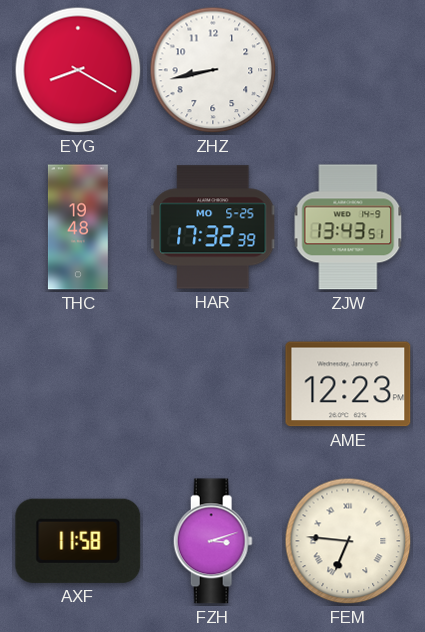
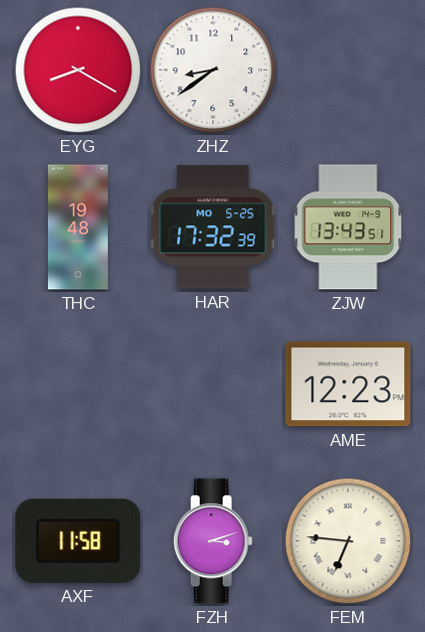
ZHZ: 8:43 -> 8:39
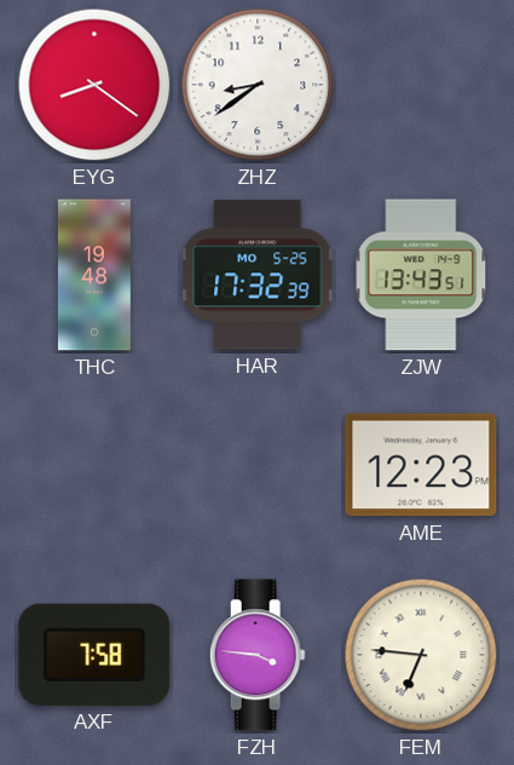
EYG: 8:20 -> 8:21
AXF: 11:58 -> 7:58
FZH: 3:12 -> 3:46
